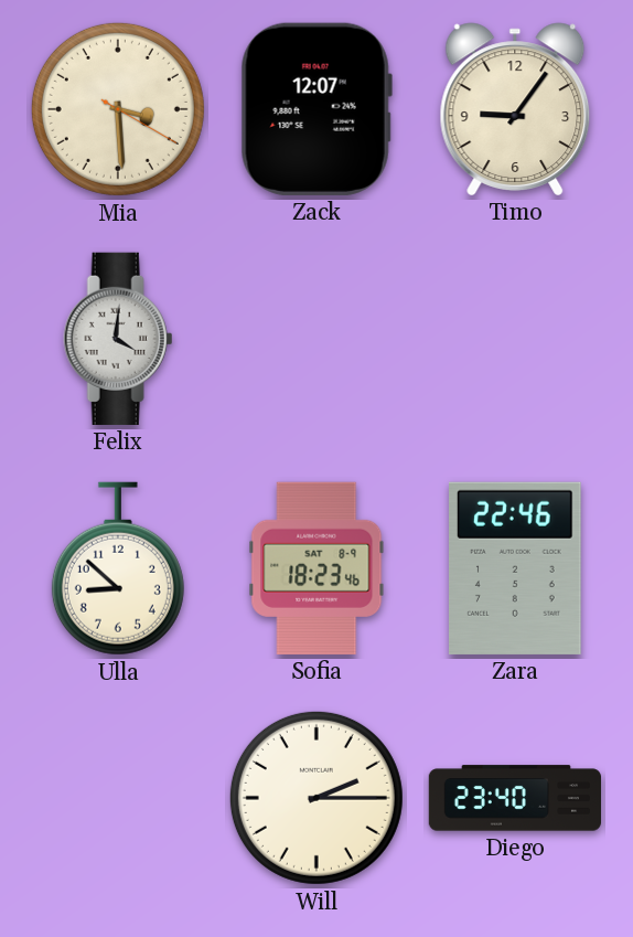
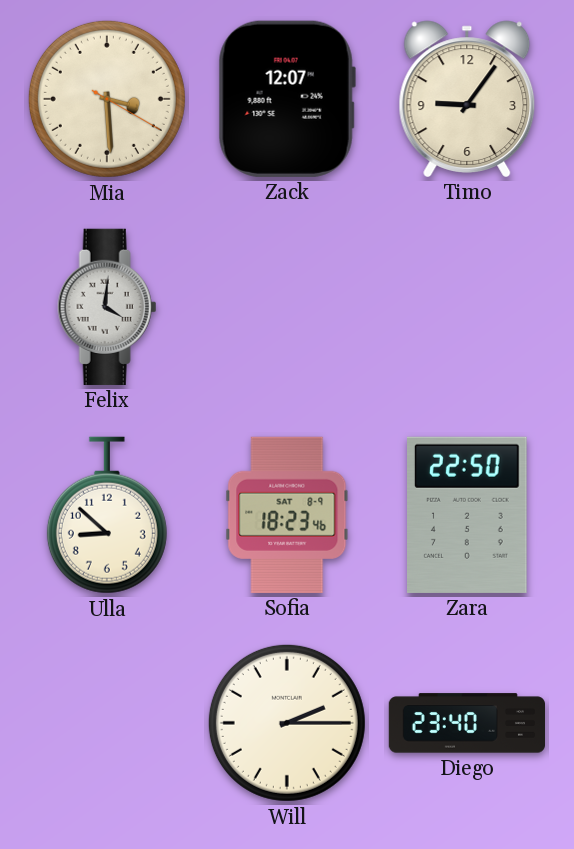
Zara: 22:46 -> 22:50
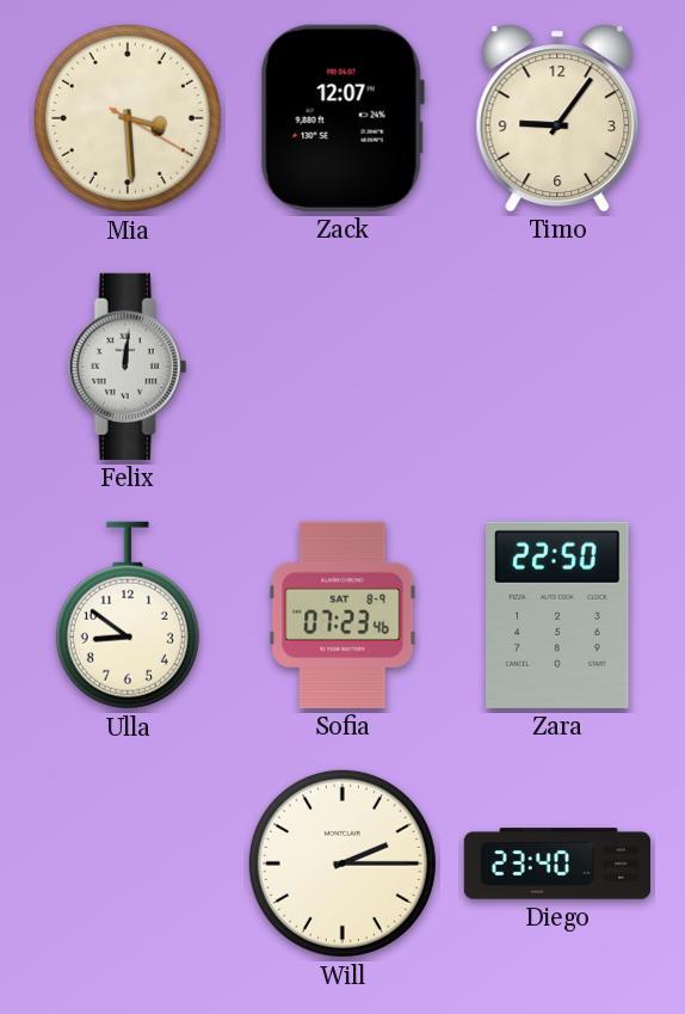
Felix: 4:01 -> 12:01
Ulla: 8:52 -> 8:51
Sofia: 18:23 -> 07:23
